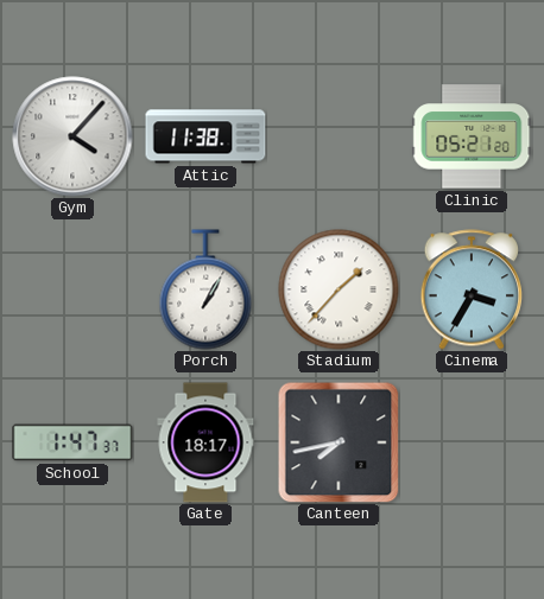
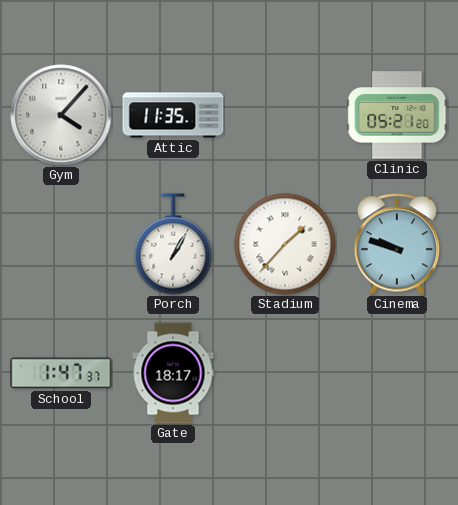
Attic: 11:38 -> 11:35
Cinema: 3:35 -> 9:48
Canteen: 7:43 -> none
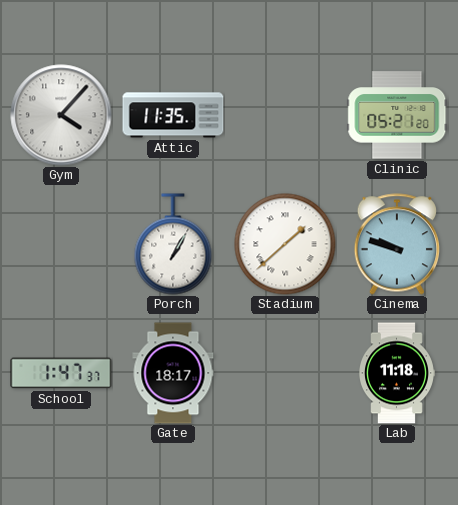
Stadium: 1:37 -> 1:38
Lab: none -> 11:18
